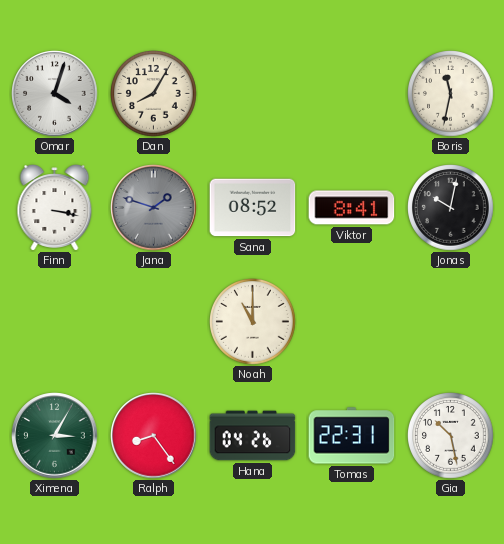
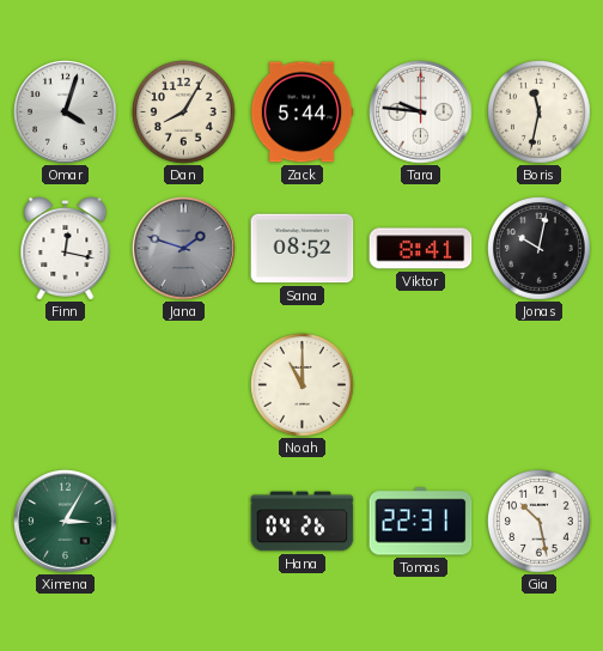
Zack: none -> 5:44
Tara: none -> 9:46
Finn: 3:17 -> 12:17
Ralph: 8:24 -> none
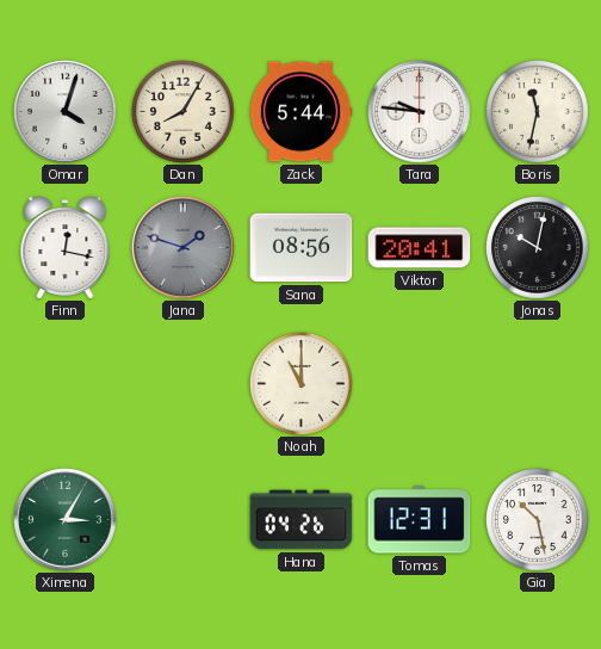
Sana: 08:52 -> 08:56
Viktor: 8:41 -> 20:41
Tomas: 22:31 -> 12:31
